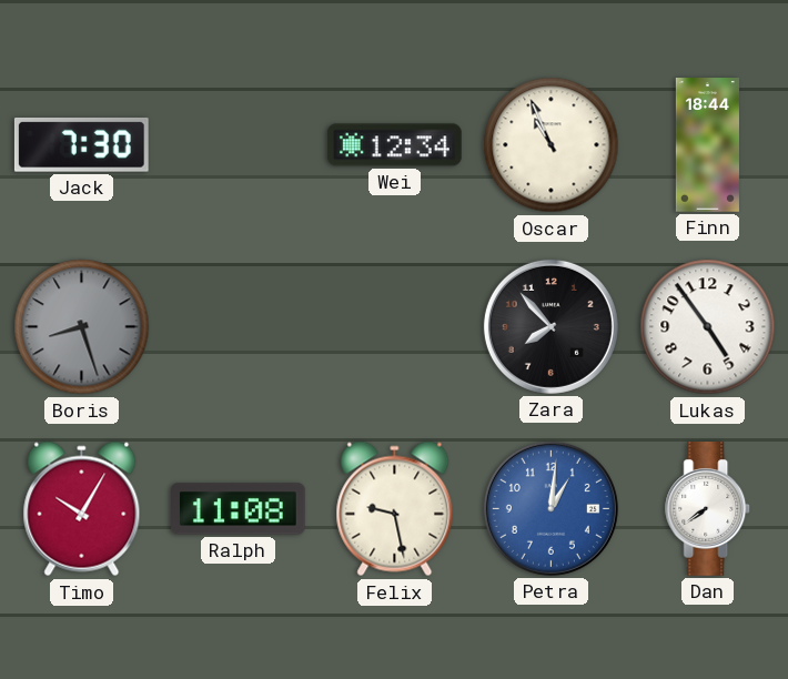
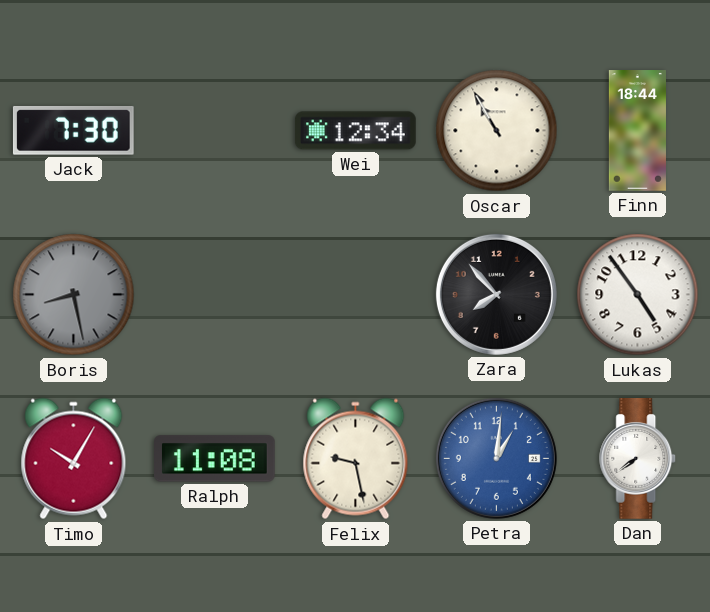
Oscar: 10:56 -> 10:55
Boris: 8:27 -> 8:28
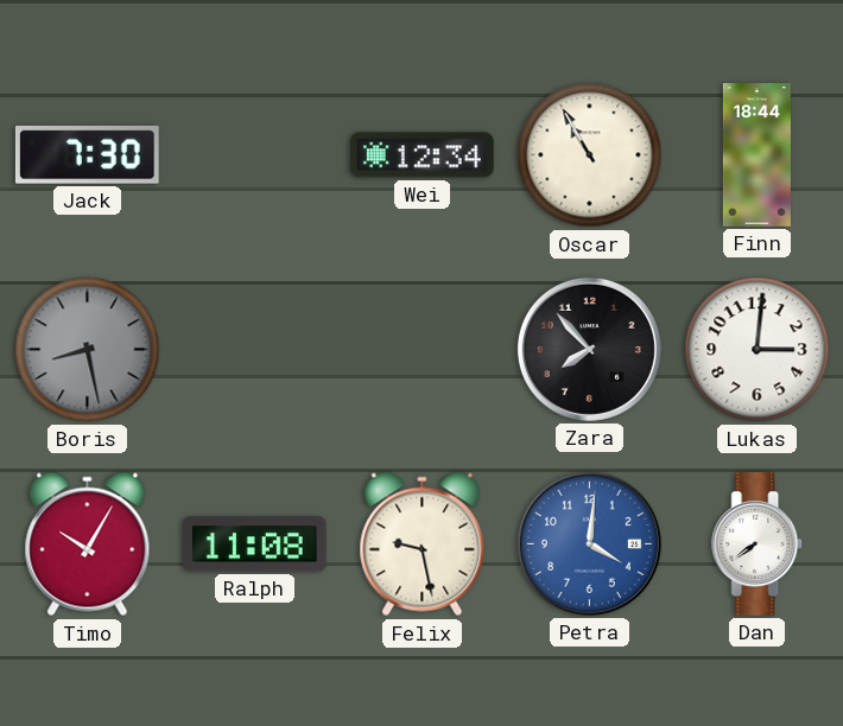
Lukas: 4:54 -> 3:01
Petra: 1:01 -> 4:01
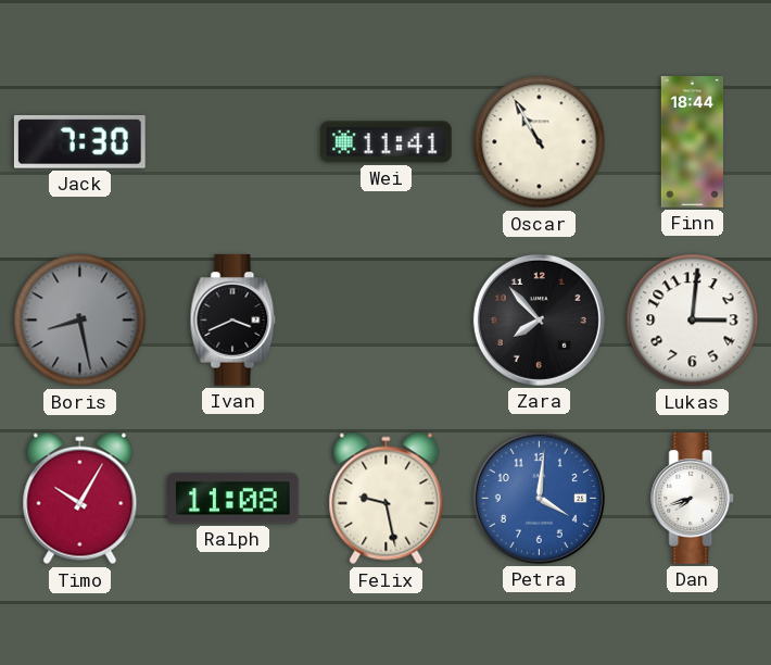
Wei: 12:34 -> 11:41
Ivan: none -> 3:41
Dan: 7:39 -> 7:42
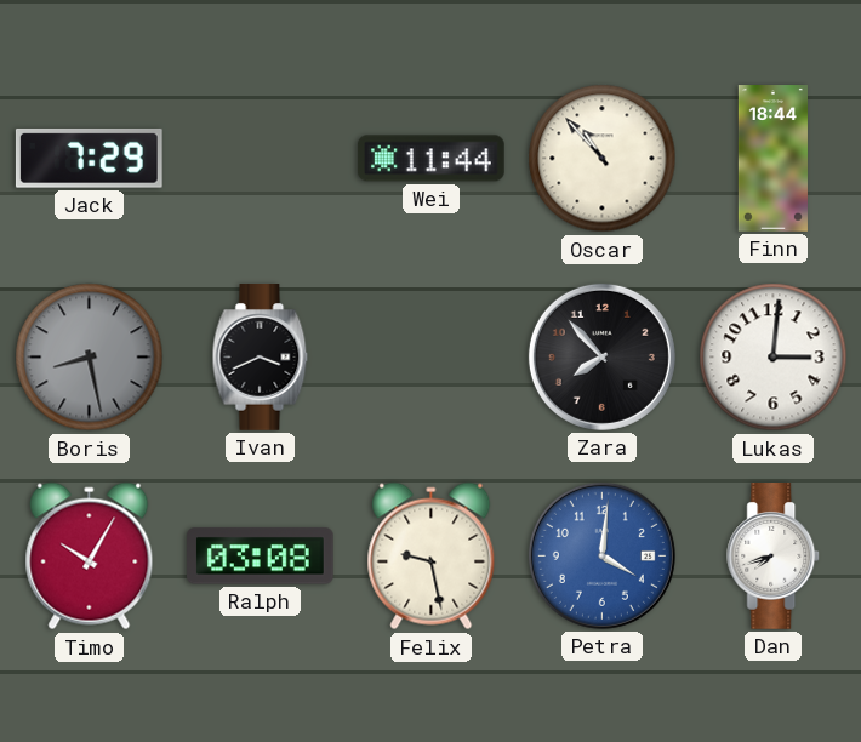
Jack: 7:30 -> 7:29
Wei: 11:41 -> 11:44
Oscar: 10:55 -> 10:53
Ralph: 11:08 -> 03:08
